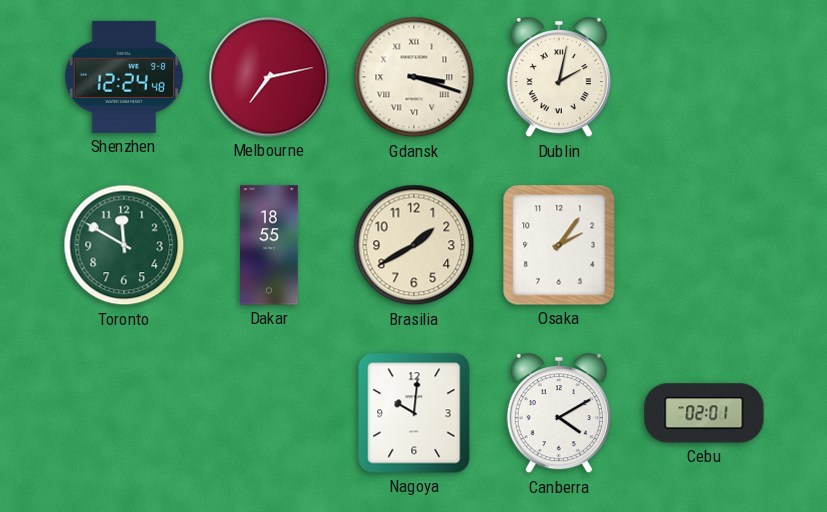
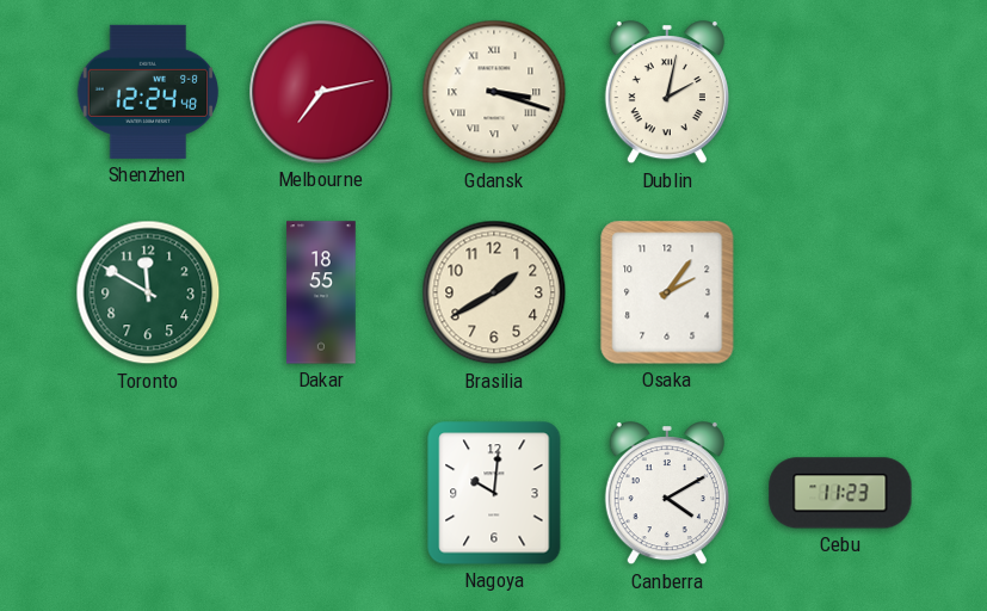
Cebu: 02:01 -> 11:23
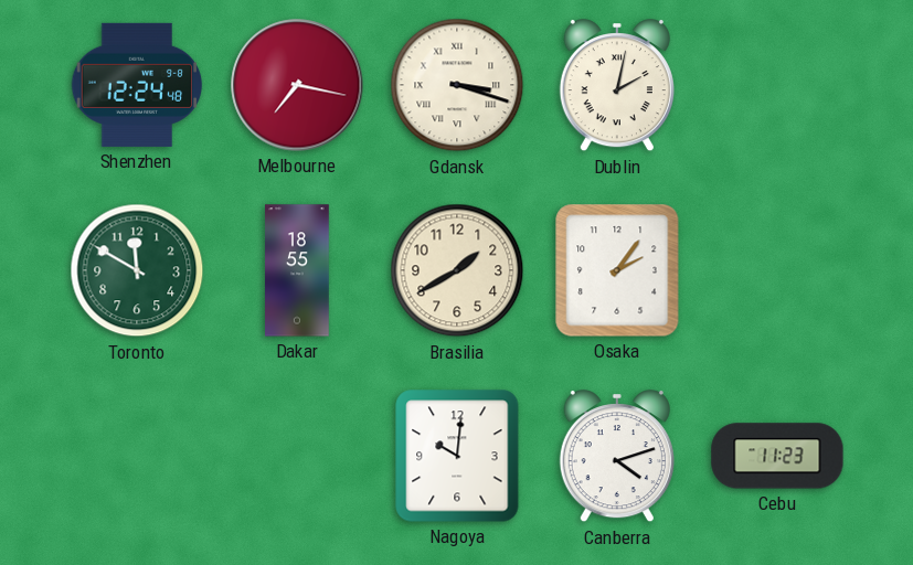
Melbourne: 7:13 -> 7:17
Canberra: 4:10 -> 4:12
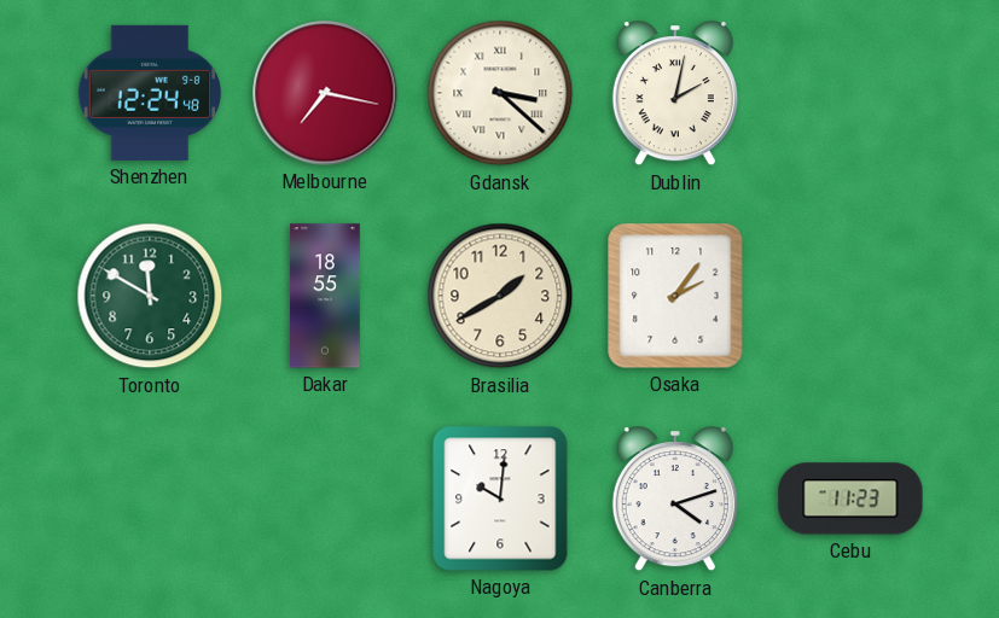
Gdansk: 3:18 -> 3:22
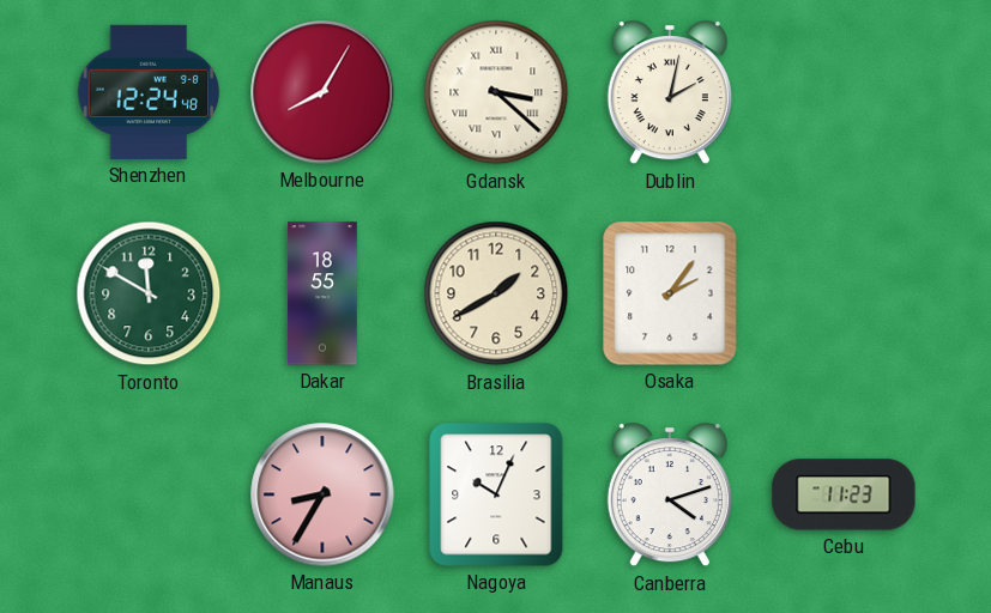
Melbourne: 7:17 -> 8:05
Manaus: none -> 8:35
Nagoya: 10:01 -> 10:04
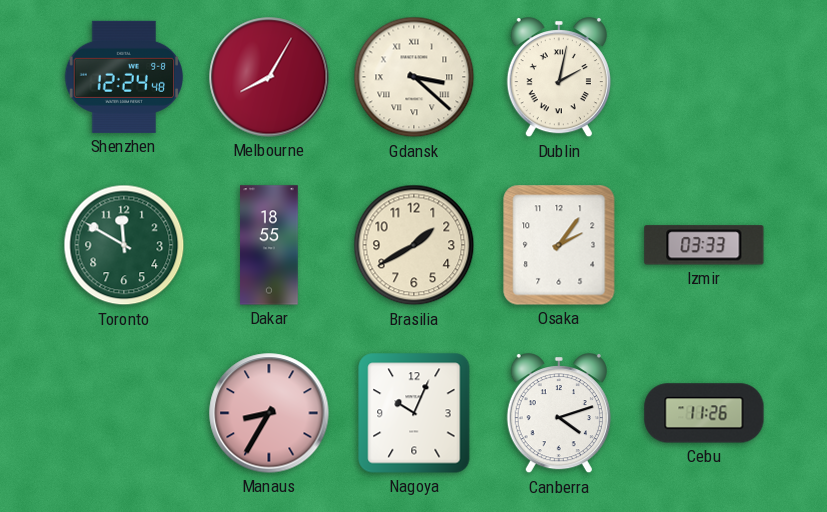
Izmir: none -> 03:33
Cebu: 11:23 -> 11:26
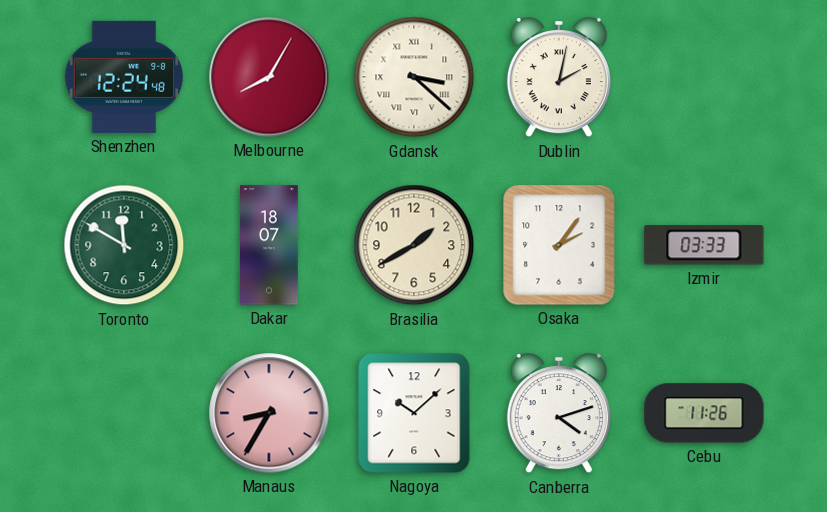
Dakar: 18:55 -> 18:07
Nagoya: 10:04 -> 10:08
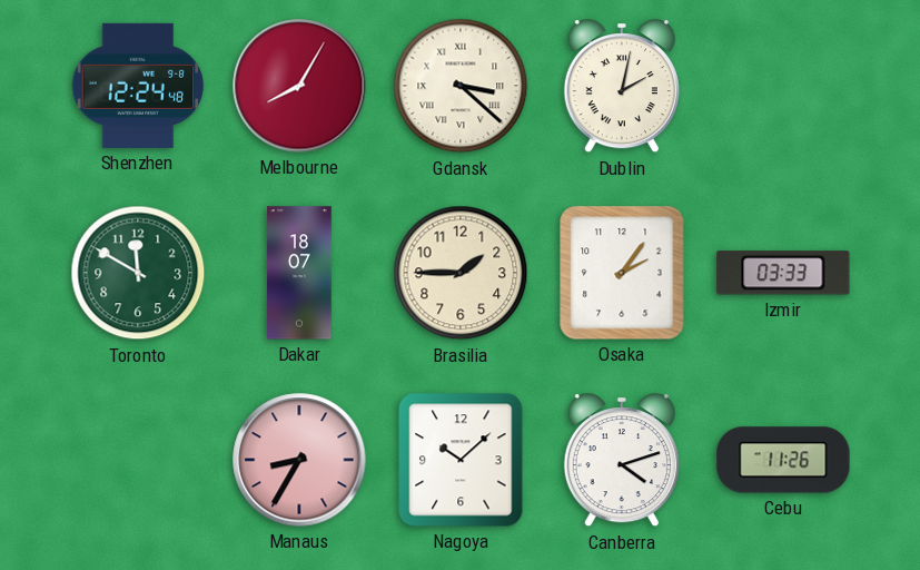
Brasilia: 1:40 -> 1:45
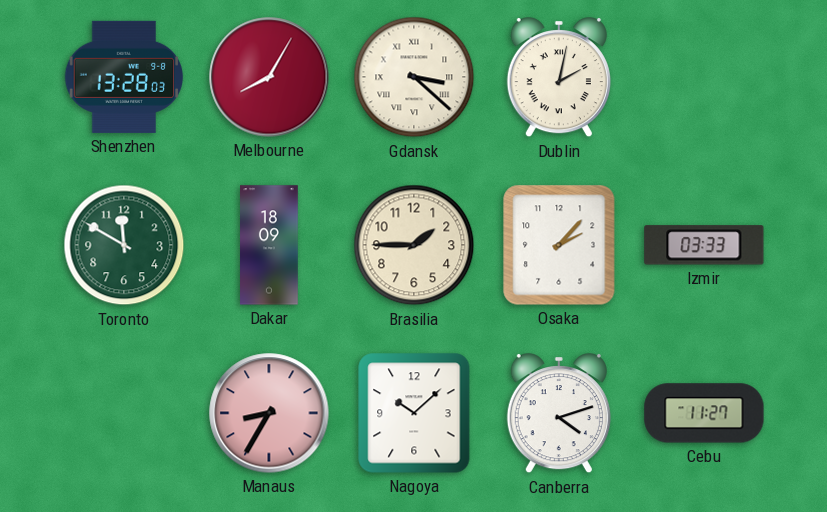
Shenzhen: 12:24 -> 13:28
Dakar: 18:07 -> 18:09
Osaka: 2:06 -> 2:07
Cebu: 11:26 -> 11:27
